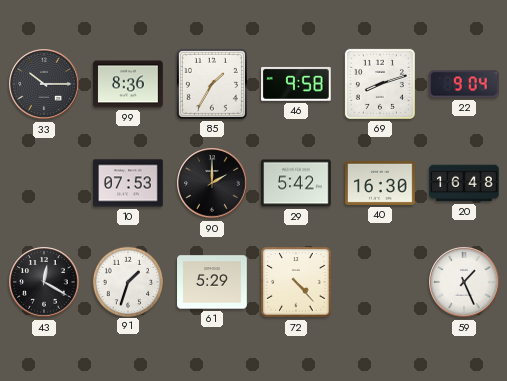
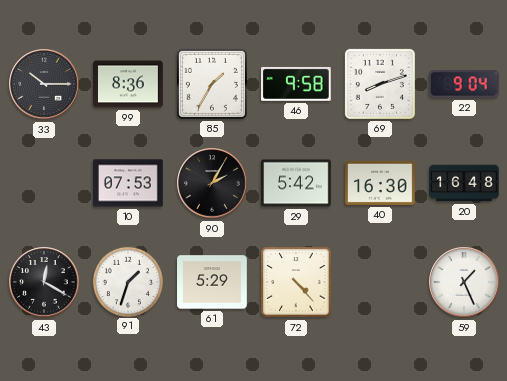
90: 2:00 -> 2:05
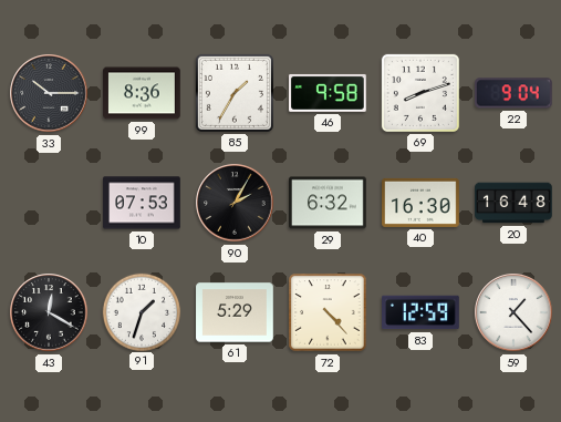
29: 5:42 -> 6:32
83: none -> 12:59
59: 1:26 -> 1:23
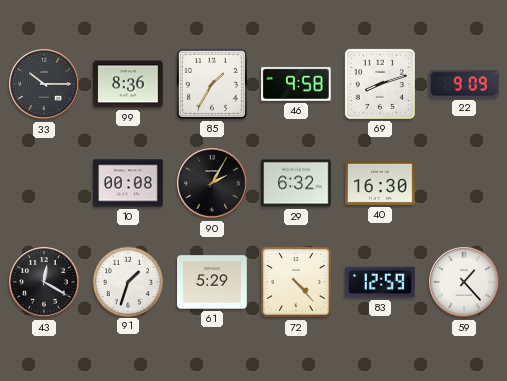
22: 9:04 -> 9:09
10: 07:53 -> 00:08
20: 16:48 -> none
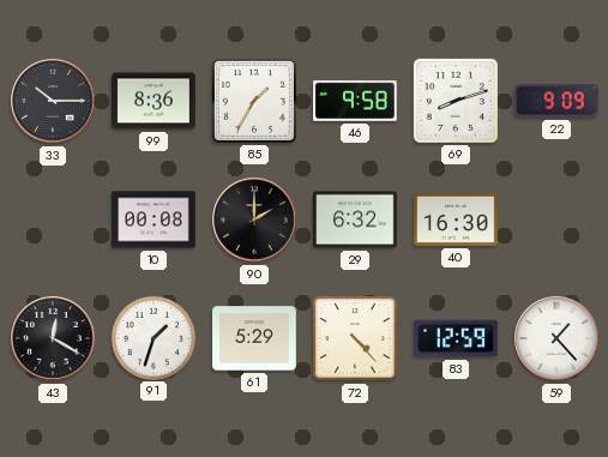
90: 2:05 -> 2:00
